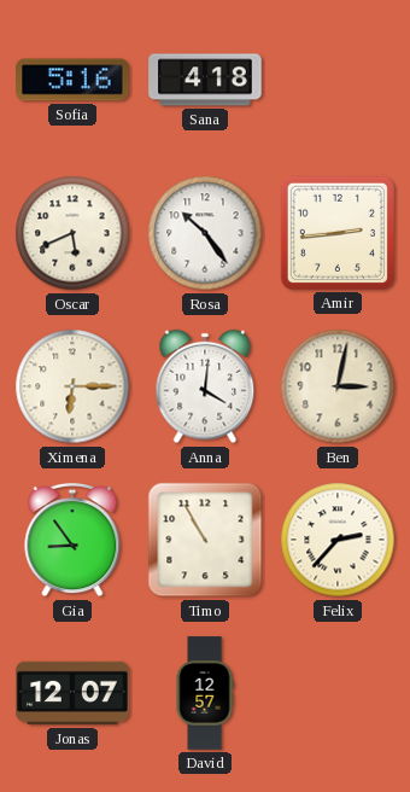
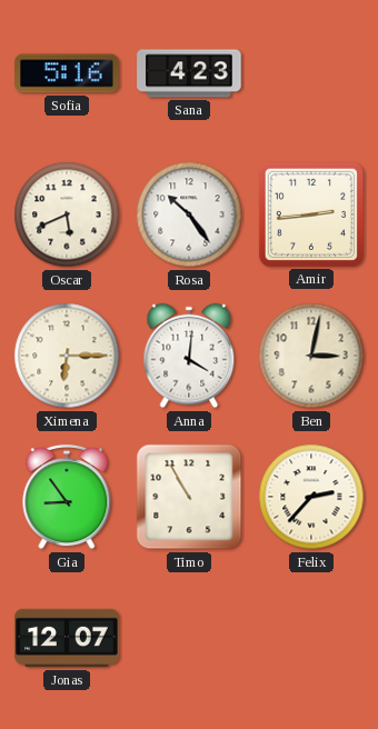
Sana: 4:18 -> 4:23
David: 12:57 -> none
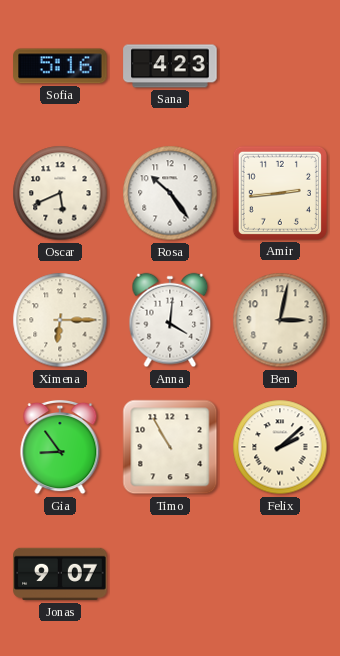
Felix: 2:37 -> 2:08
Jonas: 12:07 -> 9:07
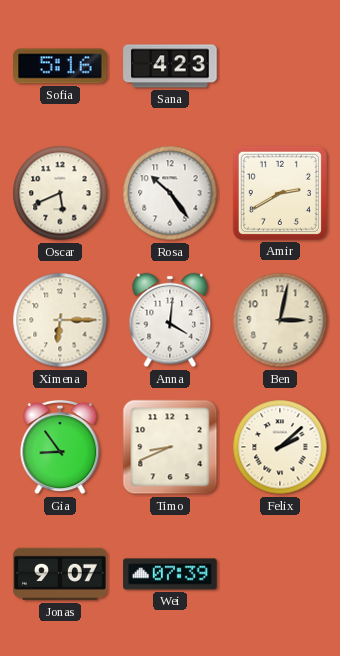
Amir: 2:44 -> 2:40
Timo: 10:55 -> 8:41
Wei: none -> 07:39
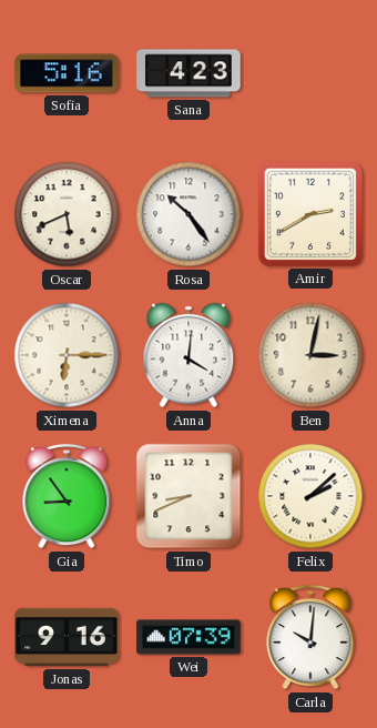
Jonas: 9:07 -> 9:16
Carla: none -> 10:01
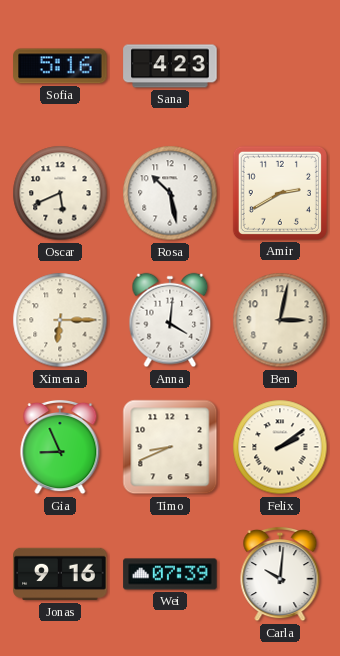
Rosa: 10:24 -> 10:28
Gia: 8:54 -> 8:56
Felix: 2:08 -> 2:09
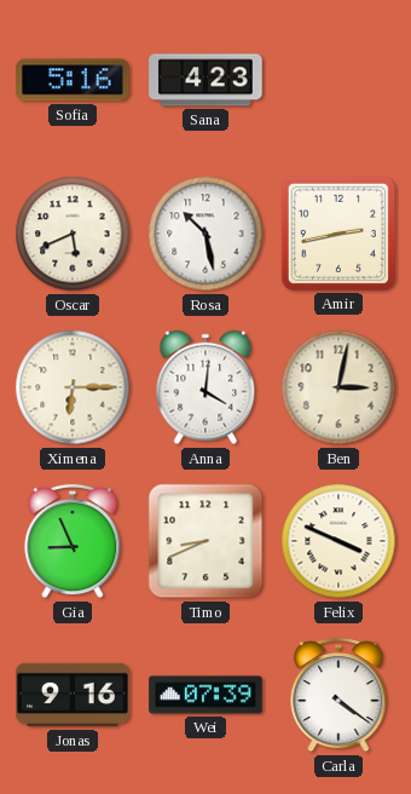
Amir: 2:40 -> 2:43
Felix: 2:09 -> 3:49
Carla: 10:01 -> 4:21
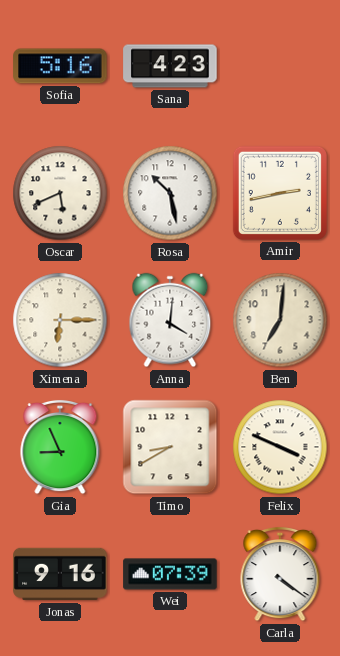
Ben: 3:02 -> 7:01
Timo: 8:41 -> 8:40
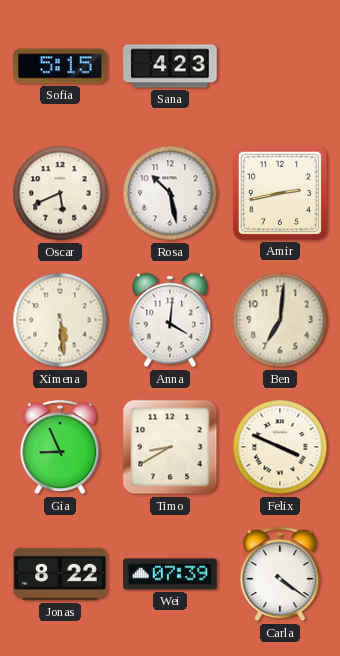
Sofia: 5:16 -> 5:15
Ximena: 6:15 -> 5:29
Jonas: 9:16 -> 8:22
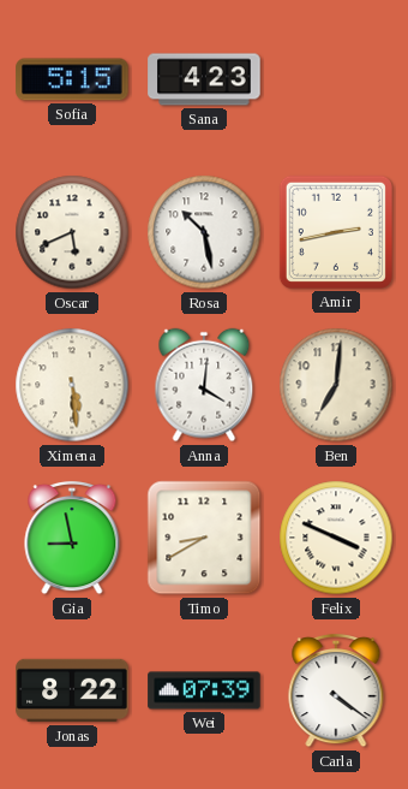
Gia: 8:56 -> 8:58
